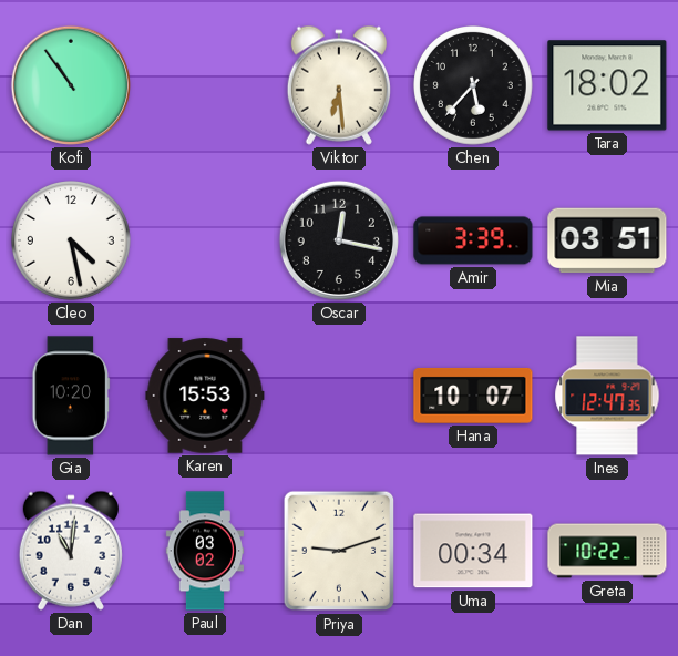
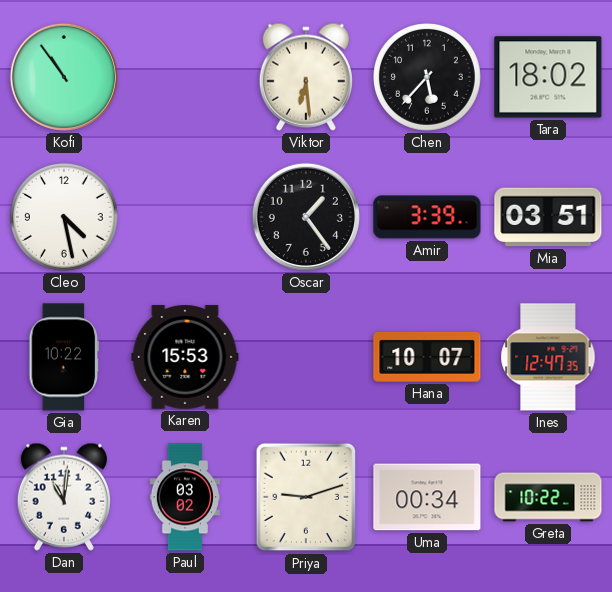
Oscar: 12:17 -> 1:24
Gia: 10:20 -> 10:22
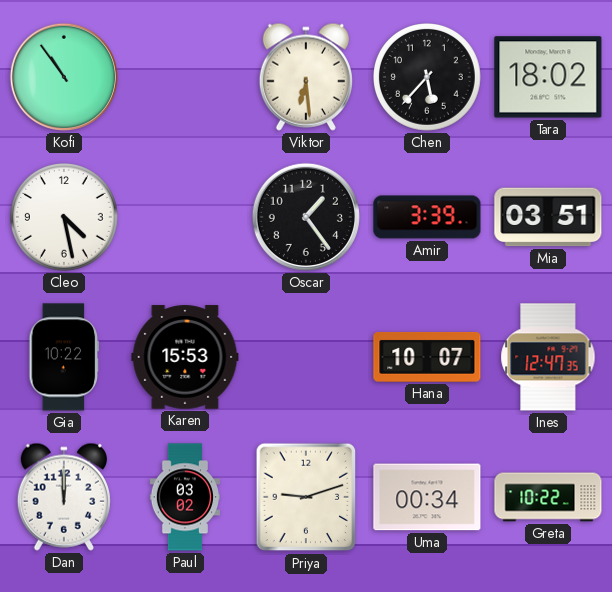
Dan: 11:01 -> 12:00
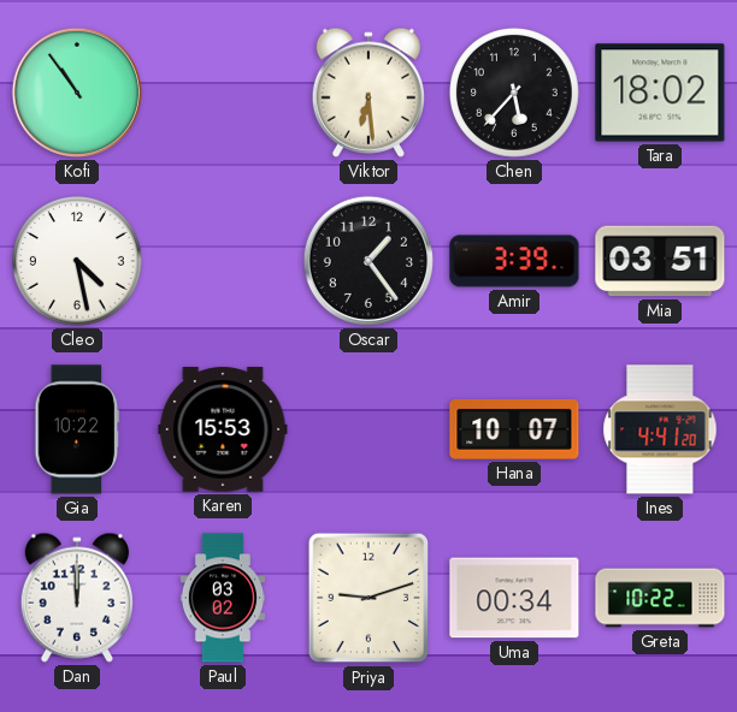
Ines: 12:47 -> 4:41
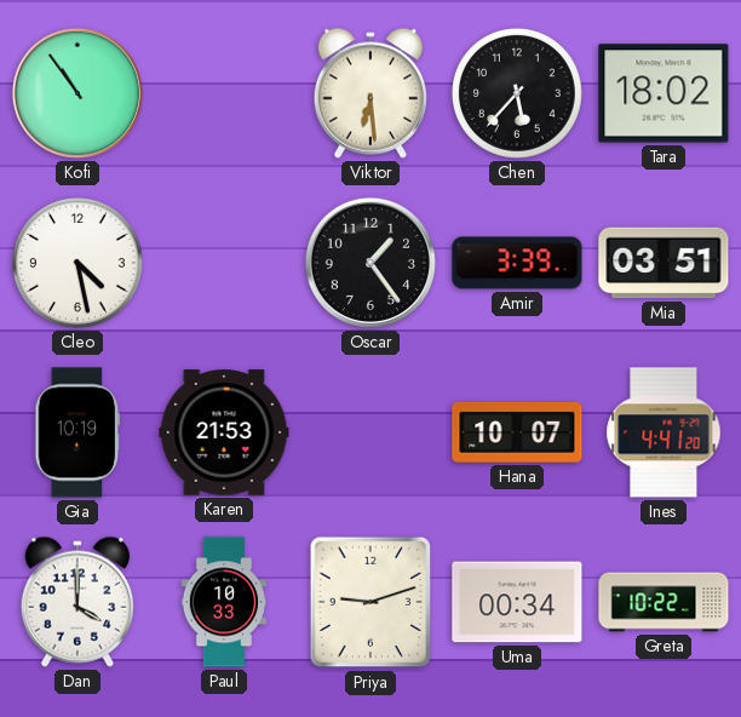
Gia: 10:22 -> 10:19
Karen: 15:53 -> 21:53
Dan: 12:00 -> 4:00
Paul: 03:02 -> 10:33
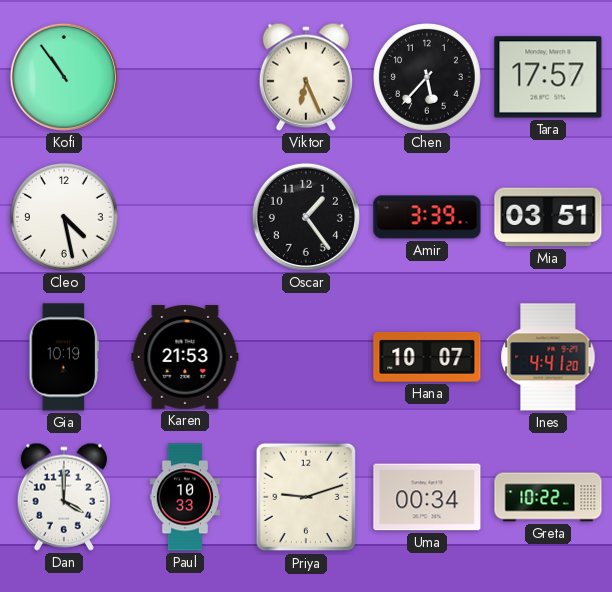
Viktor: 6:29 -> 6:26
Tara: 18:02 -> 17:57
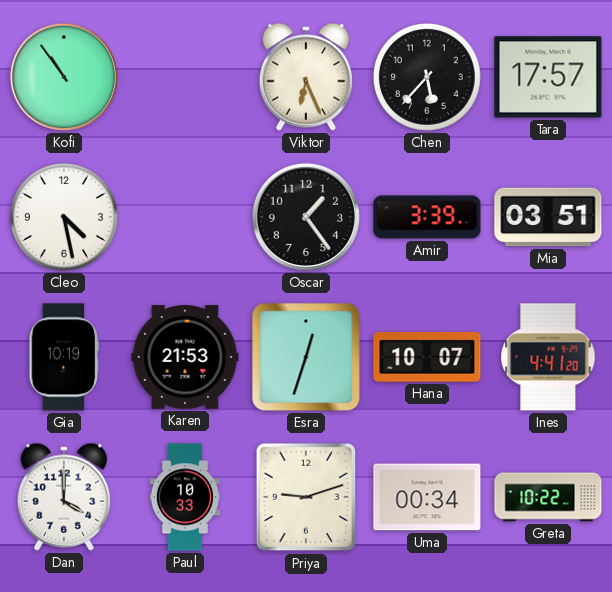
Esra: none -> 12:33
